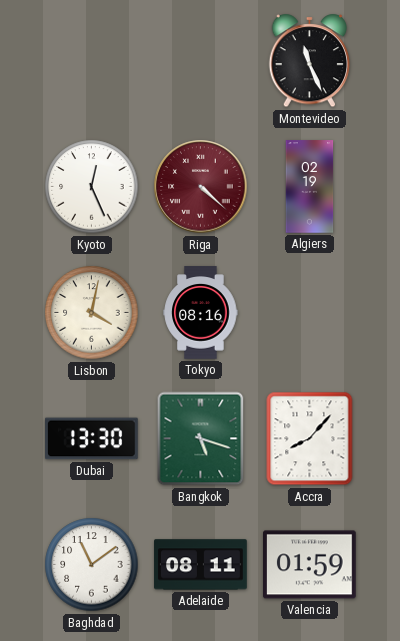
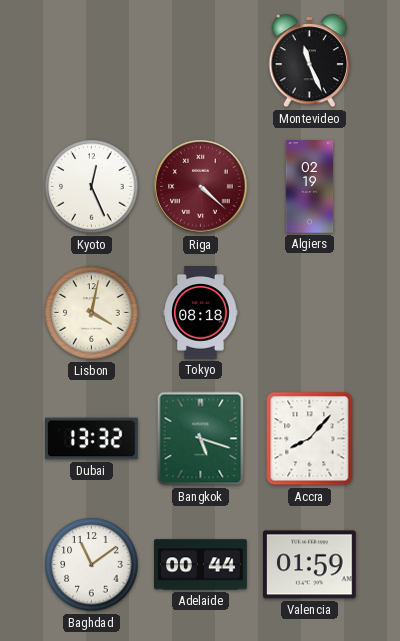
Tokyo: 08:16 -> 08:18
Dubai: 13:30 -> 13:32
Adelaide: 08:11 -> 00:44
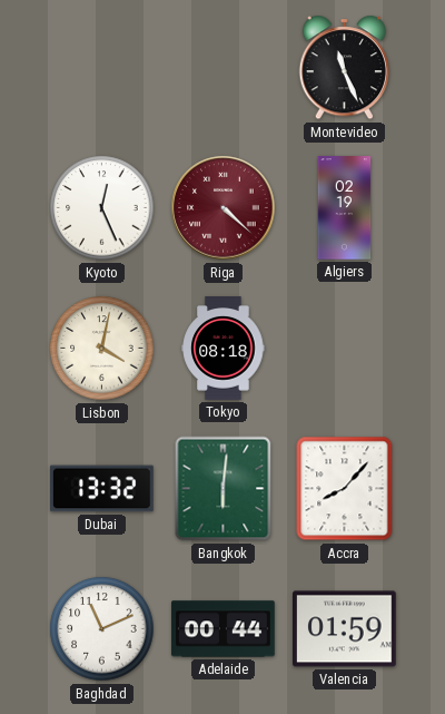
Bangkok: 5:18 -> 6:01
Baghdad: 11:09 -> 11:11
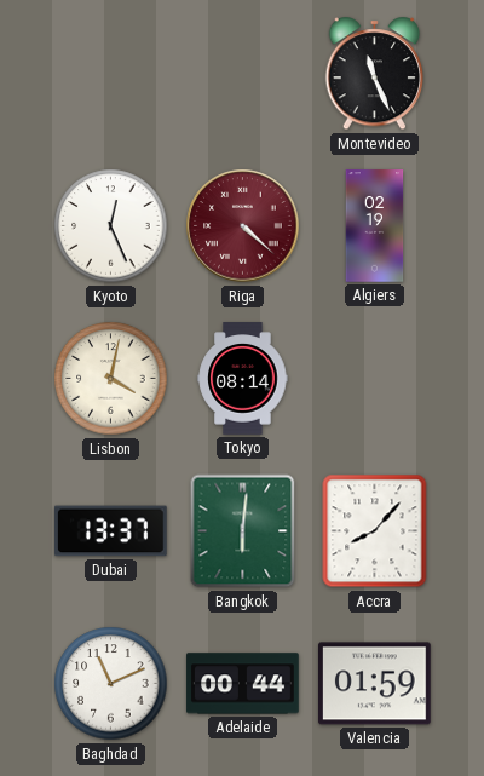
Tokyo: 08:18 -> 08:14
Dubai: 13:32 -> 13:37
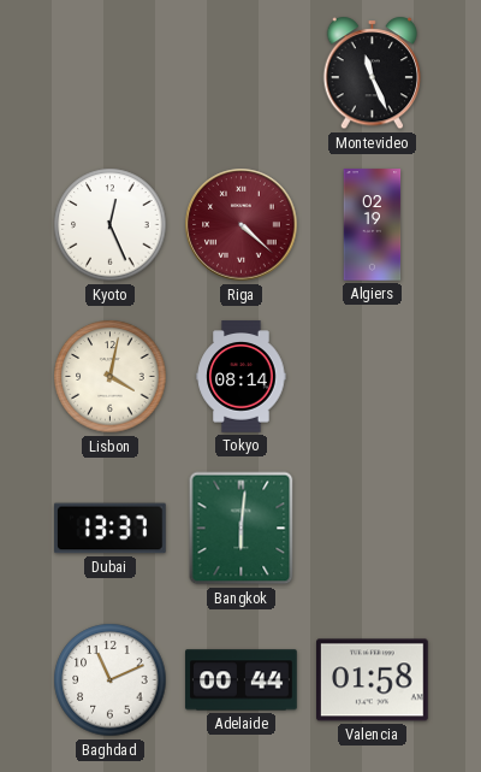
Accra: 8:07 -> none
Valencia: 01:59 -> 01:58
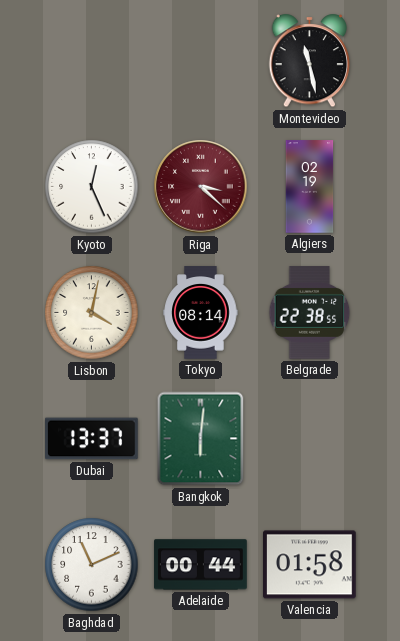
Montevideo: 11:26 -> 11:28
Riga: 4:22 -> 3:22
Belgrade: none -> 22:38
